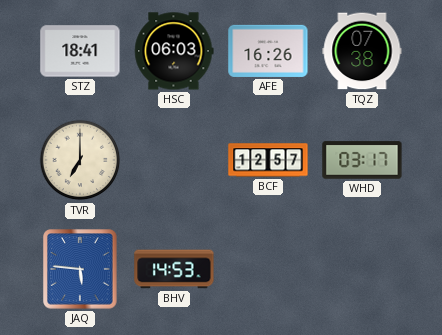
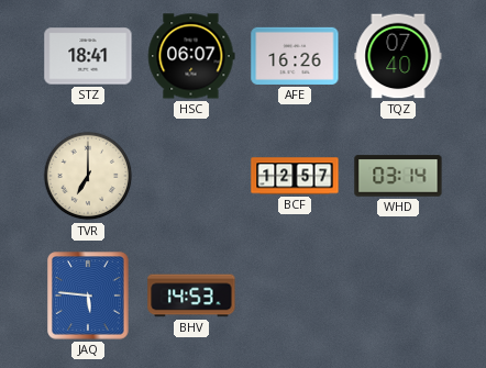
HSC: 06:03 -> 06:07
TQZ: 07:38 -> 07:40
WHD: 03:17 -> 03:14
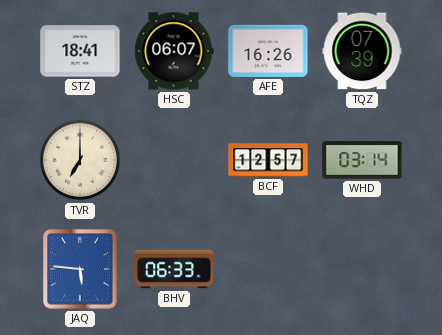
TQZ: 07:40 -> 07:39
BHV: 14:53 -> 06:33
